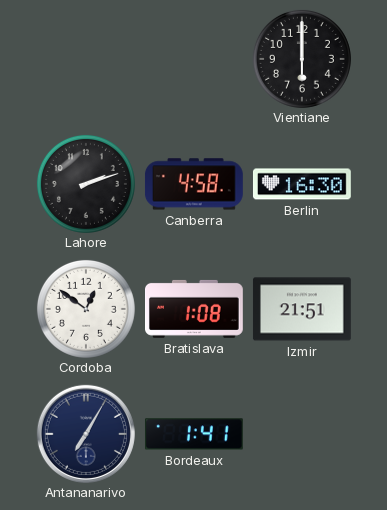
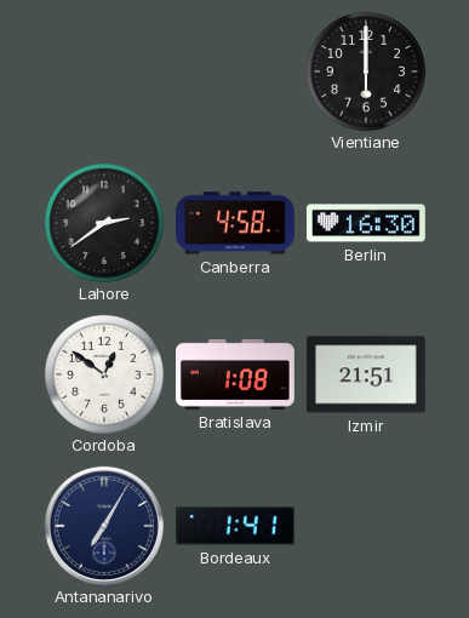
Lahore: 2:12 -> 2:39
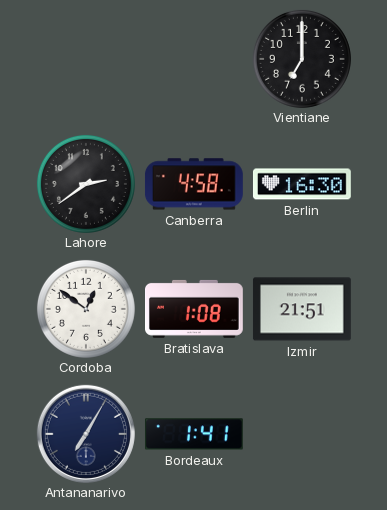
Vientiane: 6:00 -> 7:00
